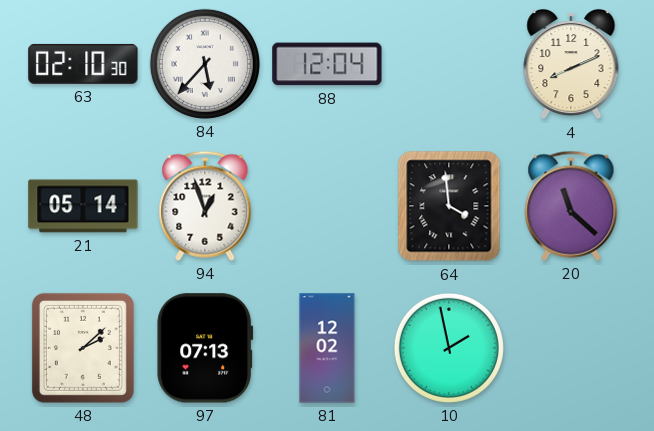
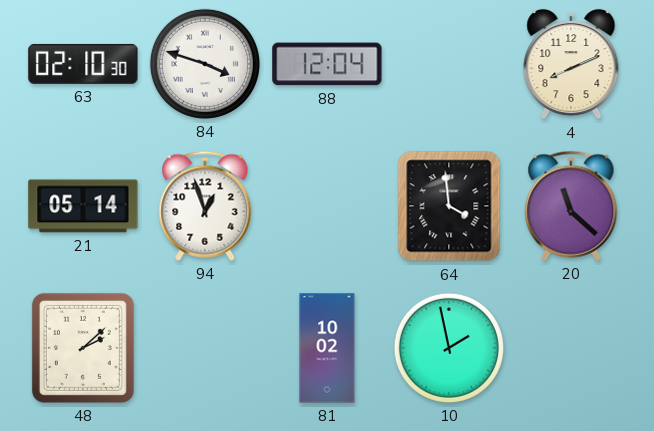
84: 5:37 -> 3:48
97: 07:13 -> none
81: 12:02 -> 10:02
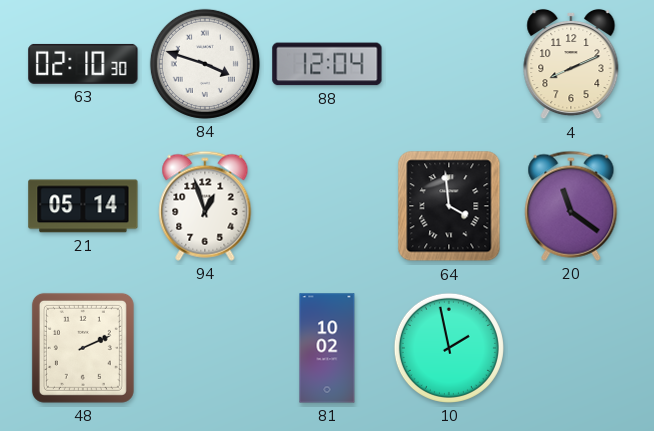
20: 11:22 -> 11:21
48: 2:08 -> 2:11
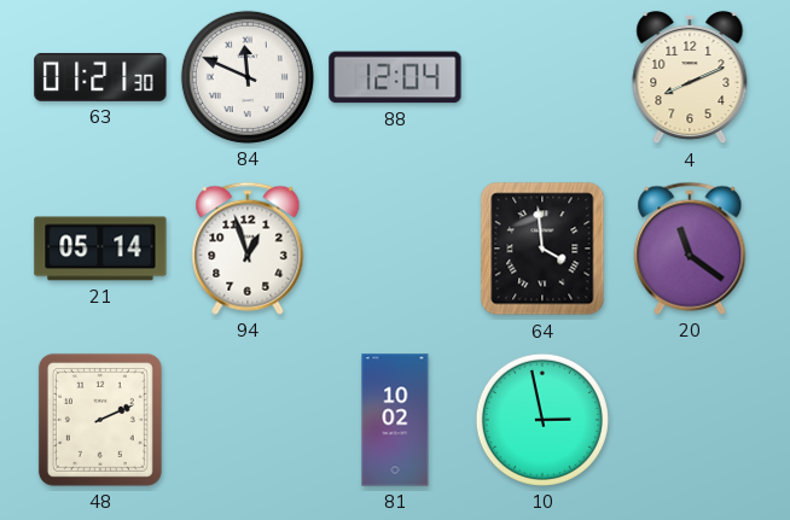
63: 02:10 -> 01:21
84: 3:48 -> 11:49
10: 1:58 -> 2:58
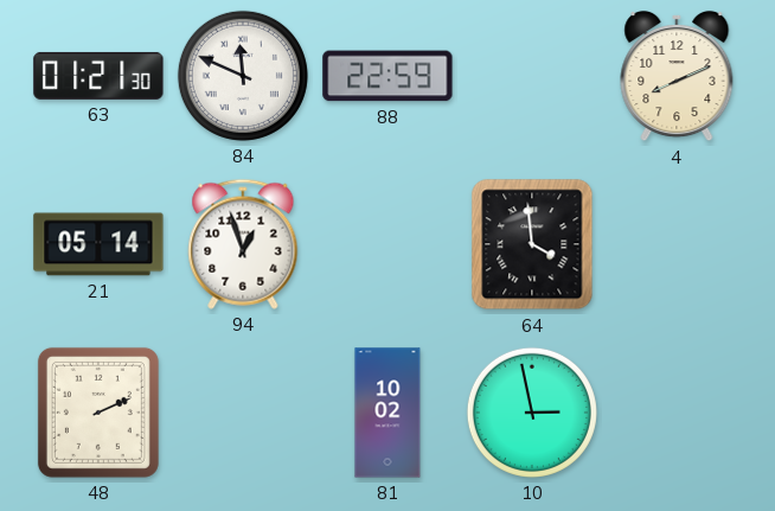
88: 12:04 -> 22:59
20: 11:21 -> none
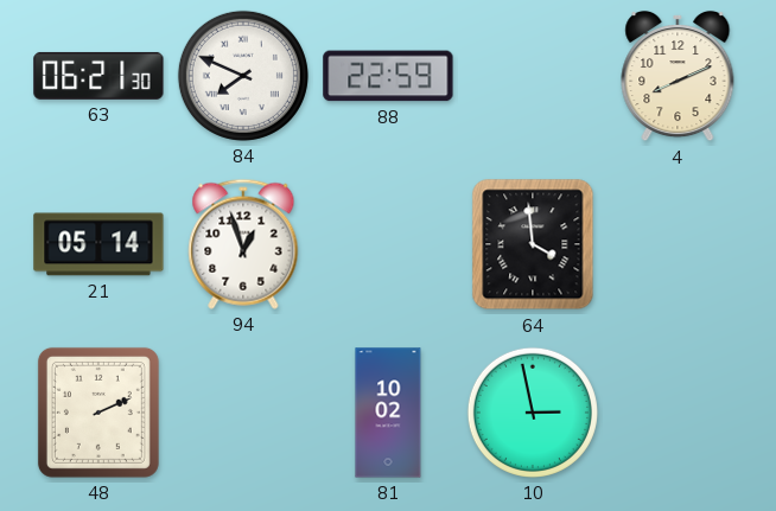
63: 01:21 -> 06:21
84: 11:49 -> 7:49
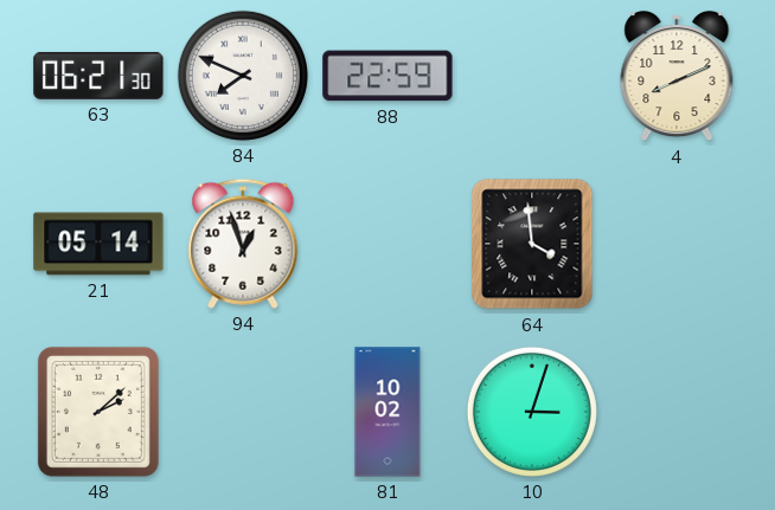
48: 2:11 -> 2:08
10: 2:58 -> 3:03
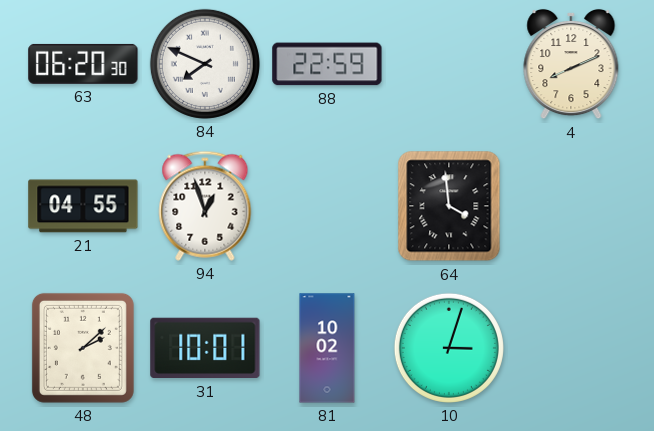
63: 06:21 -> 06:20
21: 05:14 -> 04:55
31: none -> 10:01
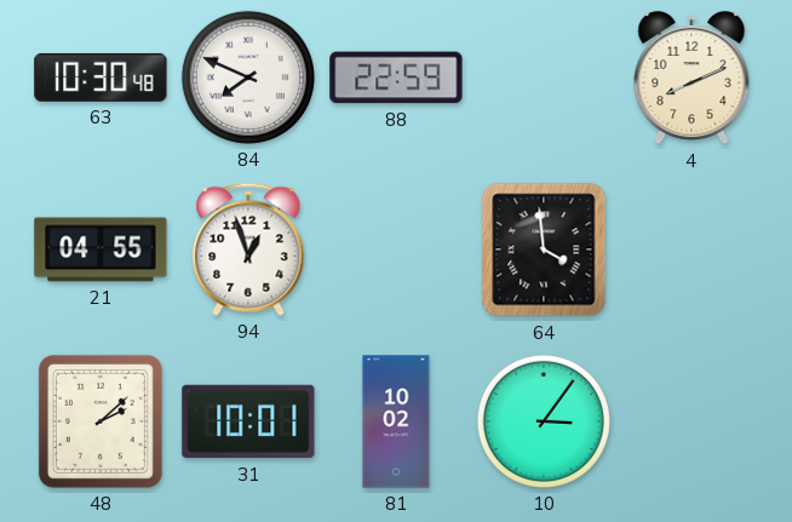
63: 06:20 -> 10:30
10: 3:03 -> 3:06
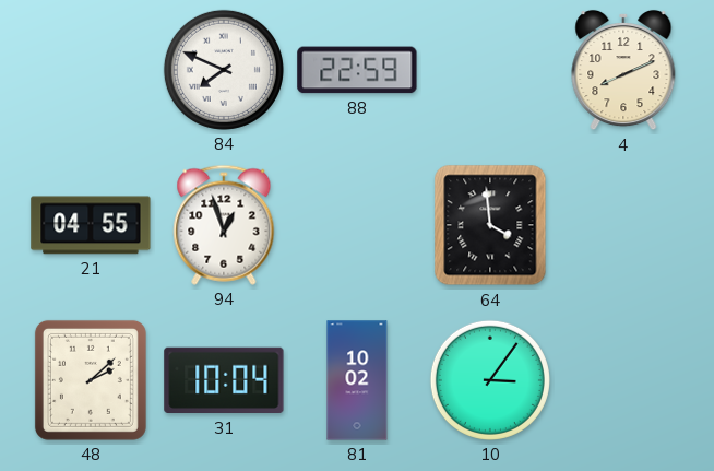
63: 10:30 -> none
31: 10:01 -> 10:04
